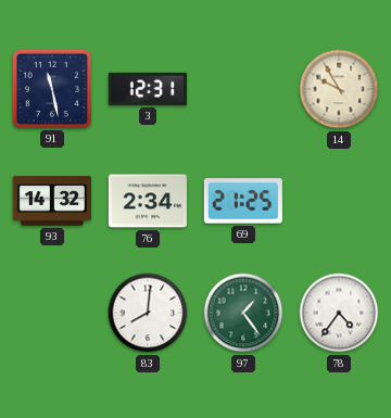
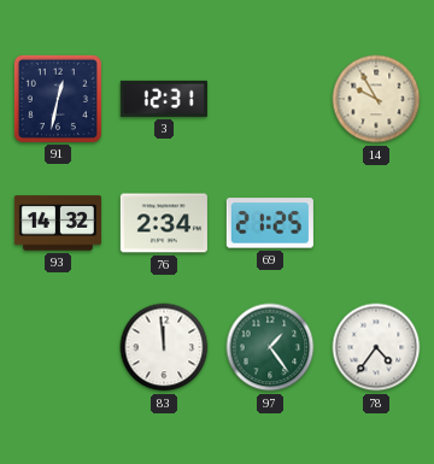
91: 11:28 -> 12:32
83: 8:01 -> 11:59
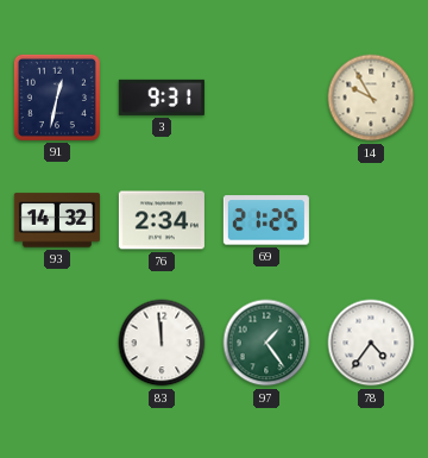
3: 12:31 -> 9:31
